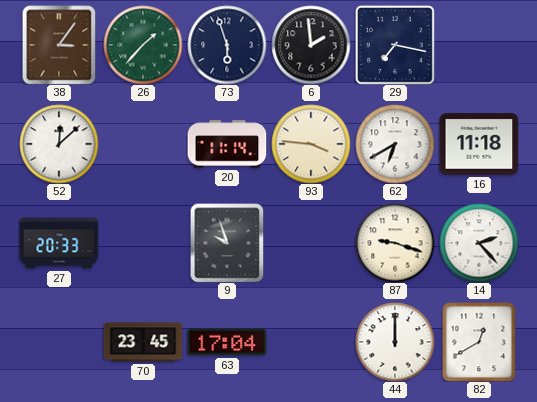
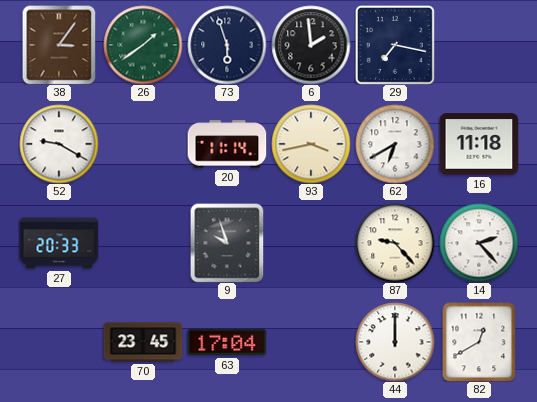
26: 1:37 -> 1:39
52: 12:08 -> 9:20
93: 3:46 -> 3:43
87: 9:18 -> 9:23
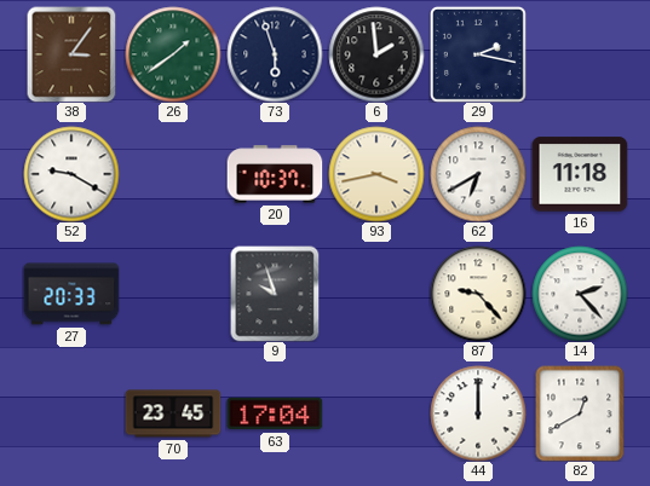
29: 7:17 -> 2:17
20: 11:14 -> 10:37
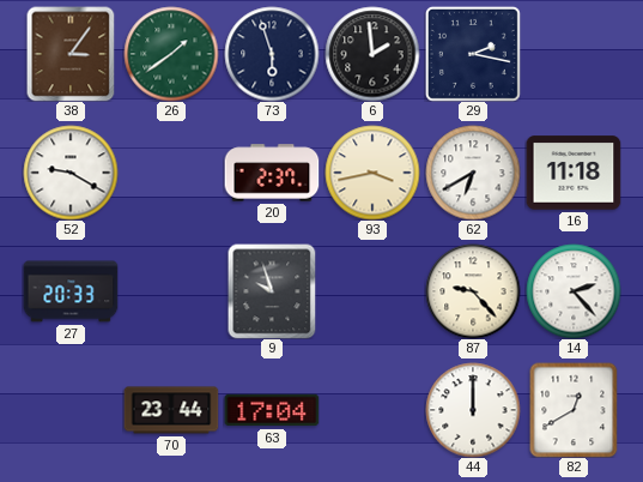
20: 10:37 -> 2:37
70: 23:45 -> 23:44
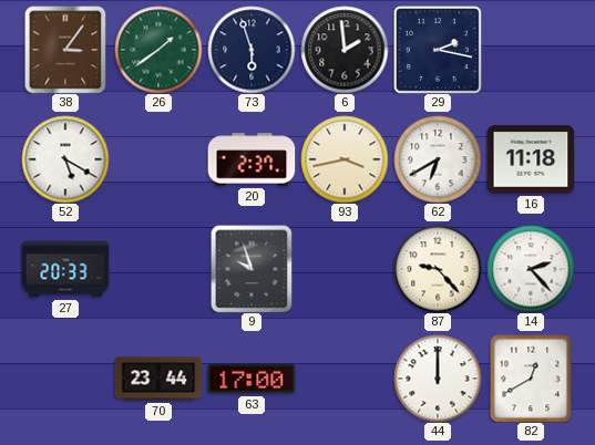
52: 9:20 -> 5:20
63: 17:04 -> 17:00
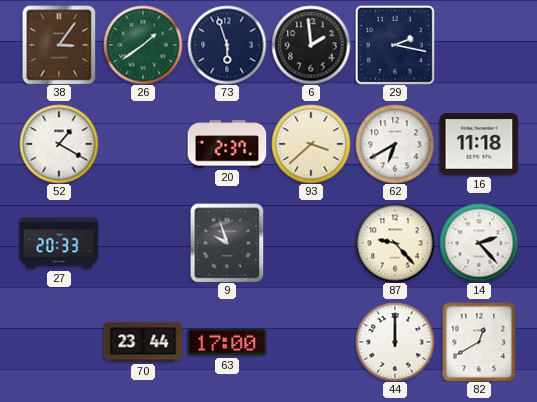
52: 5:20 -> 1:20
93: 3:43 -> 3:38
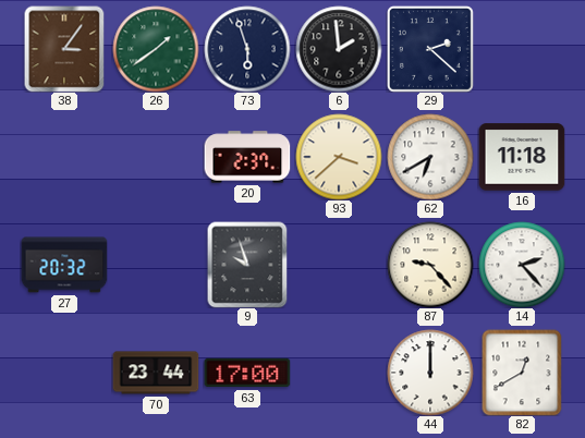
29: 2:17 -> 2:22
52: 1:20 -> none
27: 20:33 -> 20:32
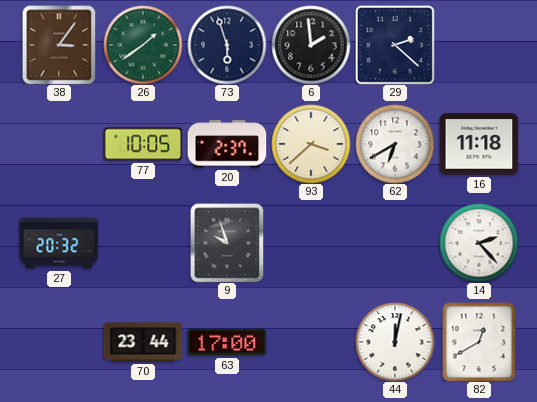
77: none -> 10:05
87: 9:23 -> none
44: 12:00 -> 12:02
